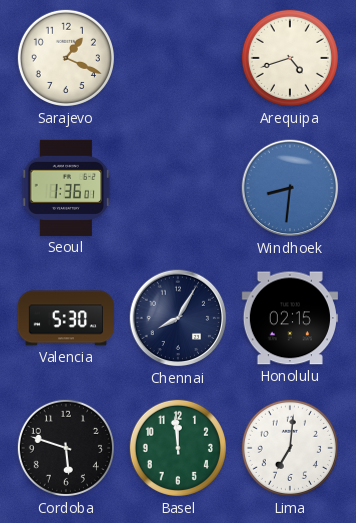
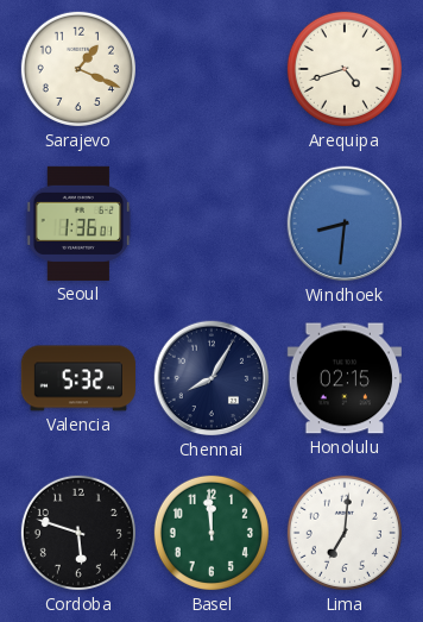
Valencia: 5:30 -> 5:32
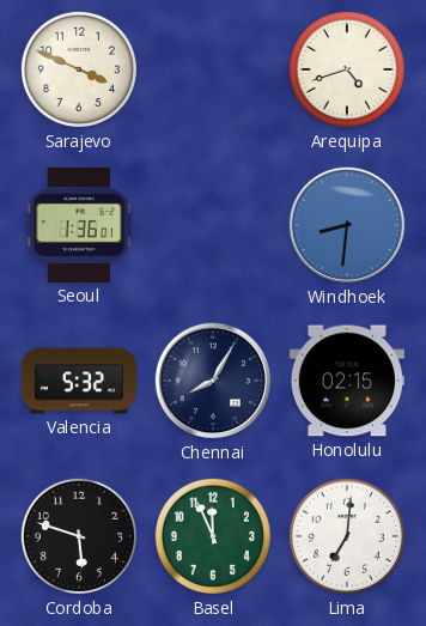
Sarajevo: 1:19 -> 3:49
Basel: 11:59 -> 11:56
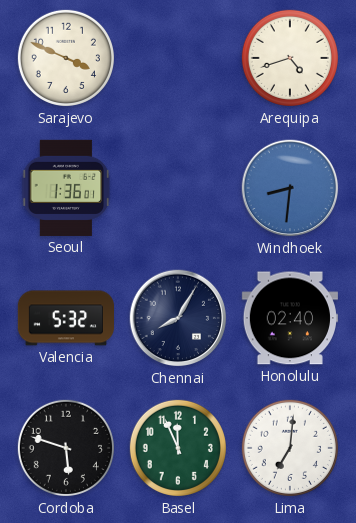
Honolulu: 02:15 -> 02:40
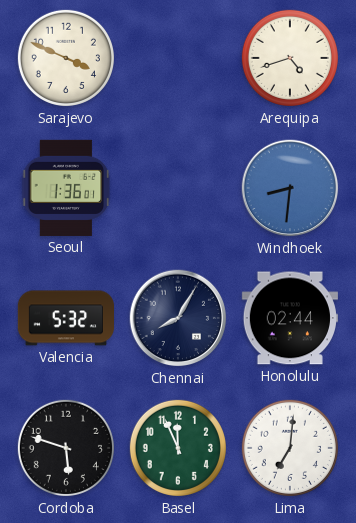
Honolulu: 02:40 -> 02:44
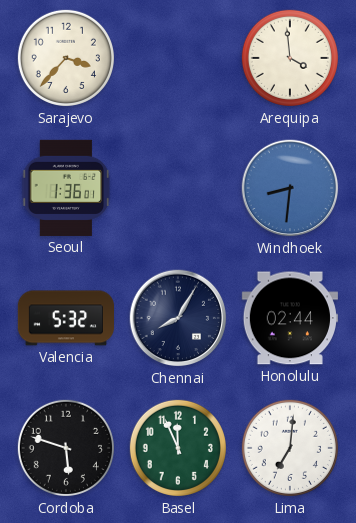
Sarajevo: 3:49 -> 3:37
Arequipa: 4:42 -> 3:59
